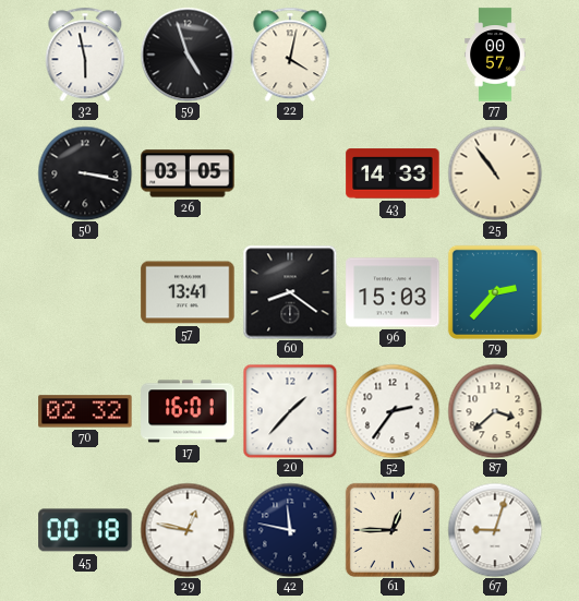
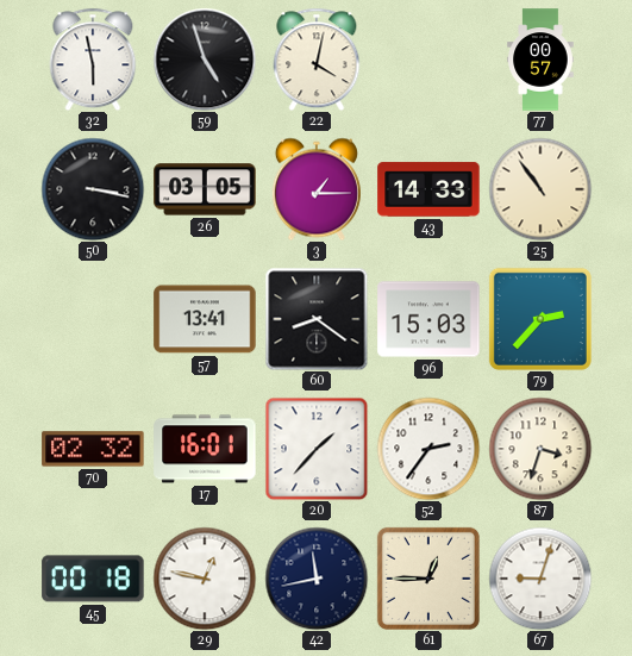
3: none -> 1:15
87: 3:38 -> 3:33
42: 11:47 -> 11:43
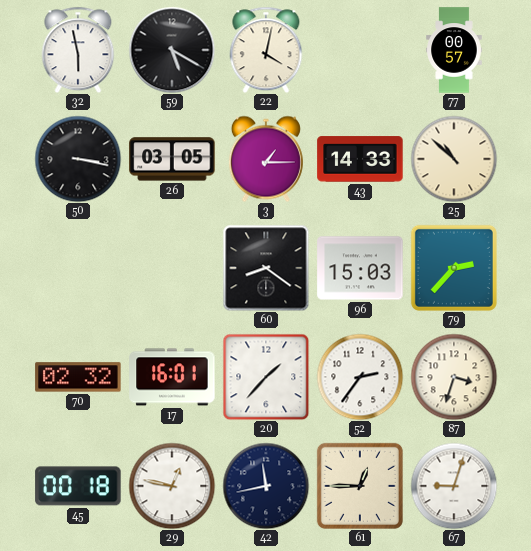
59: 4:57 -> 5:20
25: 10:54 -> 10:52
57: 13:41 -> none
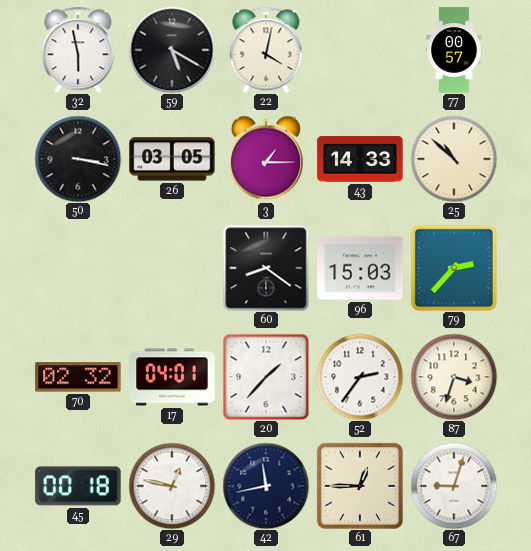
17: 16:01 -> 04:01
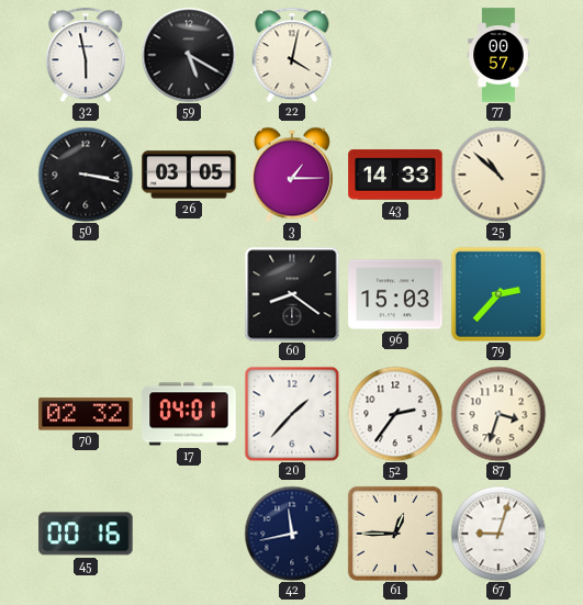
45: 00:18 -> 00:16
29: 12:47 -> none
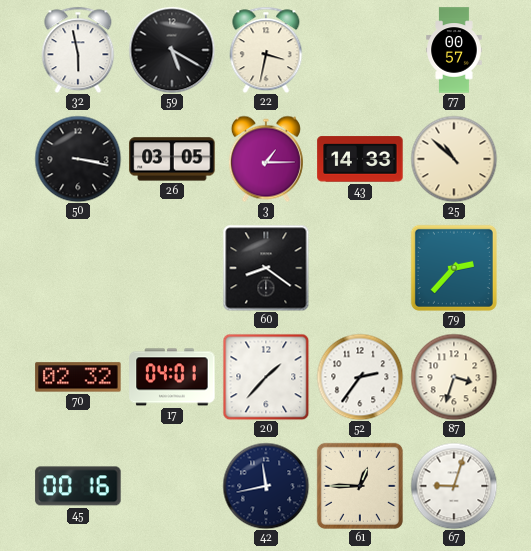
22: 4:02 -> 3:32
96: 15:03 -> none
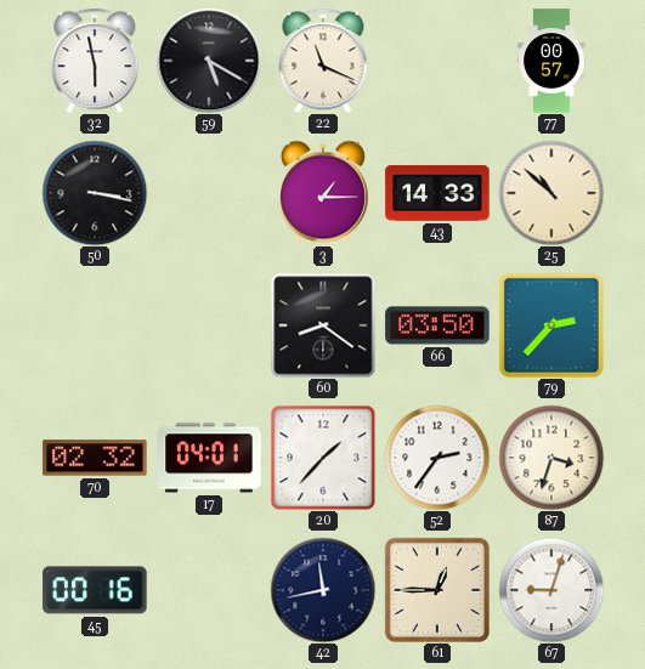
22: 3:32 -> 11:19
26: 03:05 -> none
66: none -> 03:50
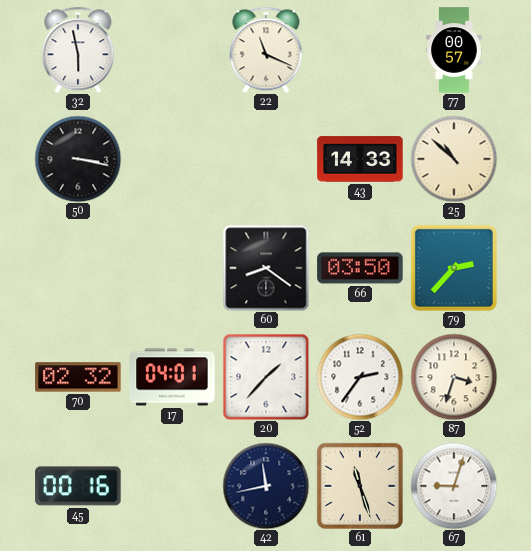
59: 5:20 -> none
3: 1:15 -> none
61: 12:45 -> 11:27
